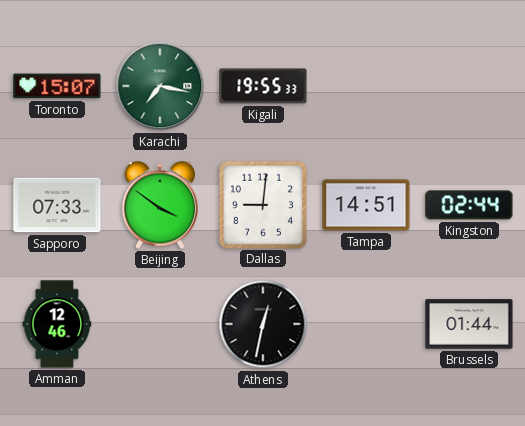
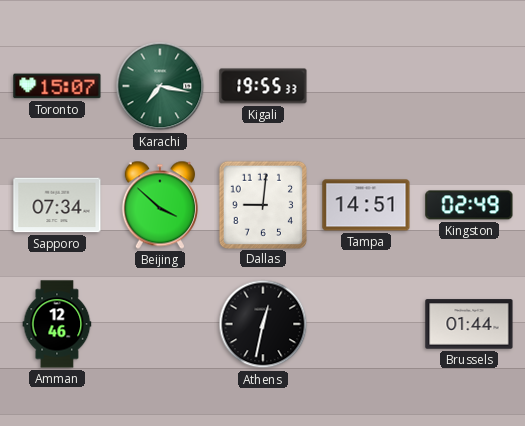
Sapporo: 07:33 -> 07:34
Beijing: 3:51 -> 3:52
Kingston: 02:44 -> 02:49
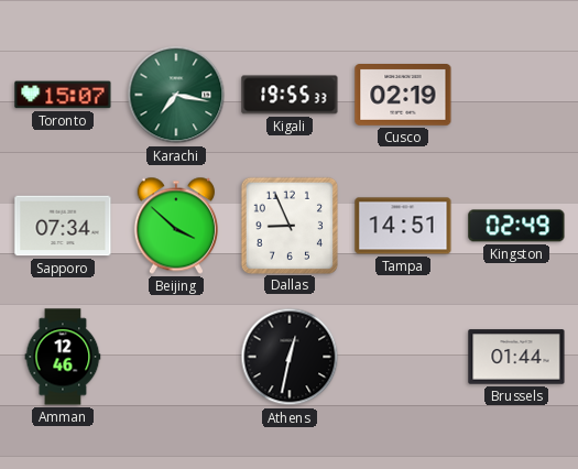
Cusco: none -> 02:19
Dallas: 9:01 -> 8:56
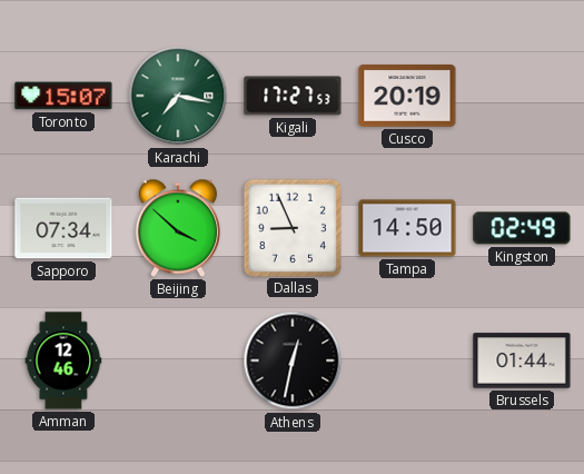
Kigali: 19:55 -> 17:27
Cusco: 02:19 -> 20:19
Tampa: 14:51 -> 14:50
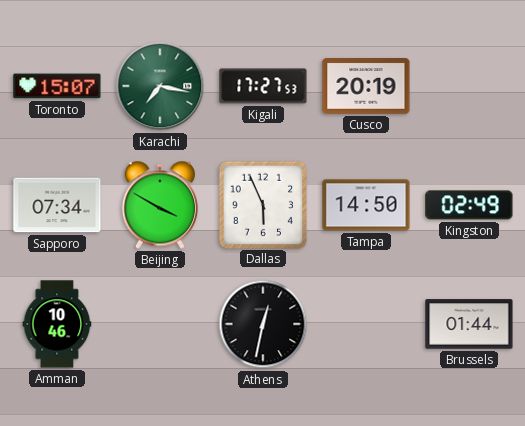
Beijing: 3:52 -> 3:50
Dallas: 8:56 -> 5:56
Amman: 12:46 -> 10:46
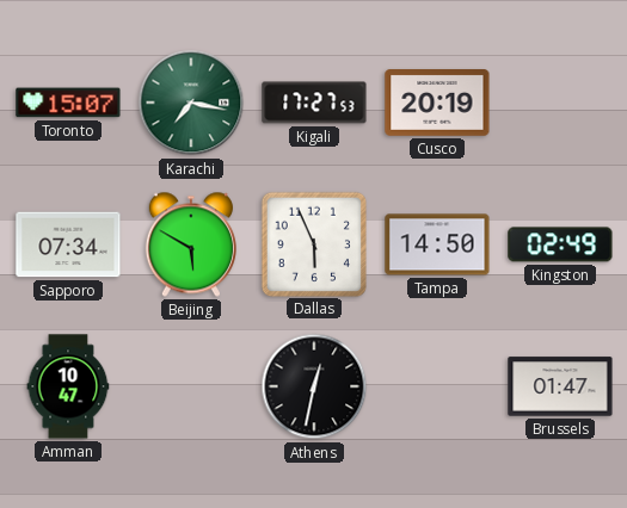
Beijing: 3:50 -> 5:50
Amman: 10:46 -> 10:47
Brussels: 01:44 -> 01:47
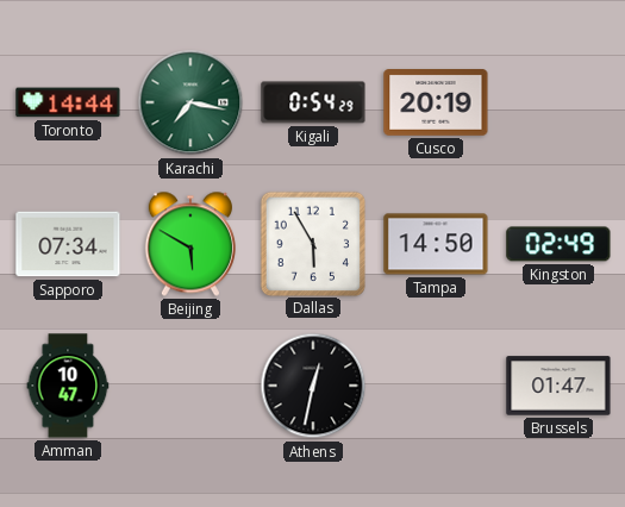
Toronto: 15:07 -> 14:44
Kigali: 17:27 -> 0:54
Dallas: 5:56 -> 5:55
